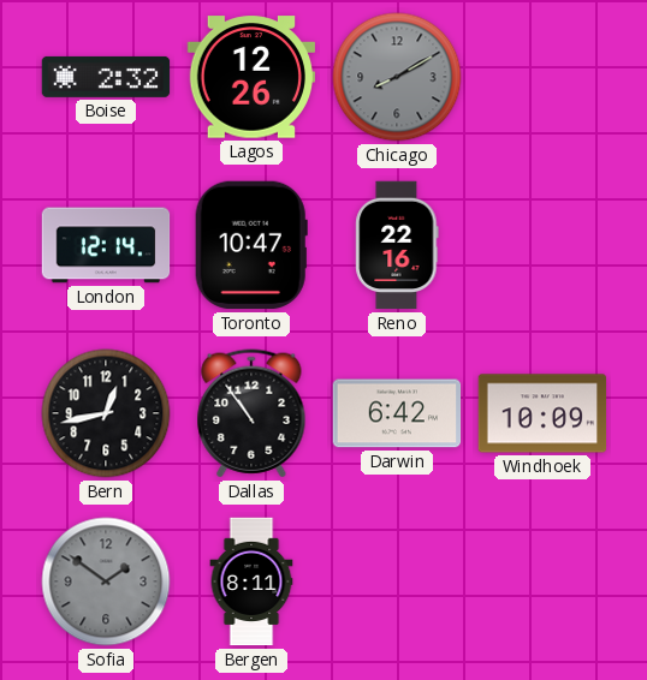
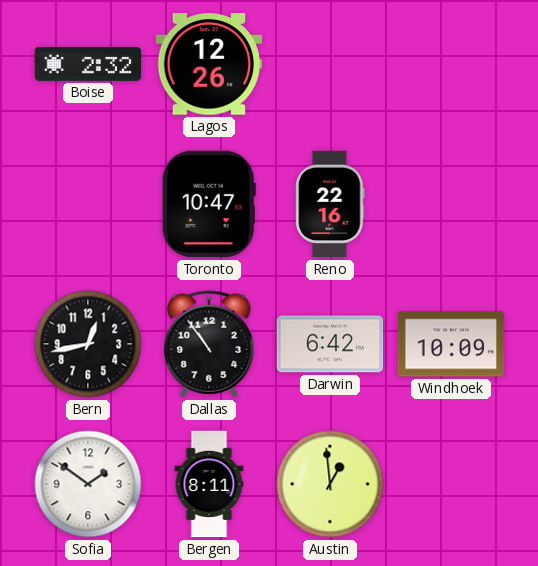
Chicago: 8:10 -> none
London: 12:14 -> none
Sofia dial: grey -> white
Austin: none -> 12:59
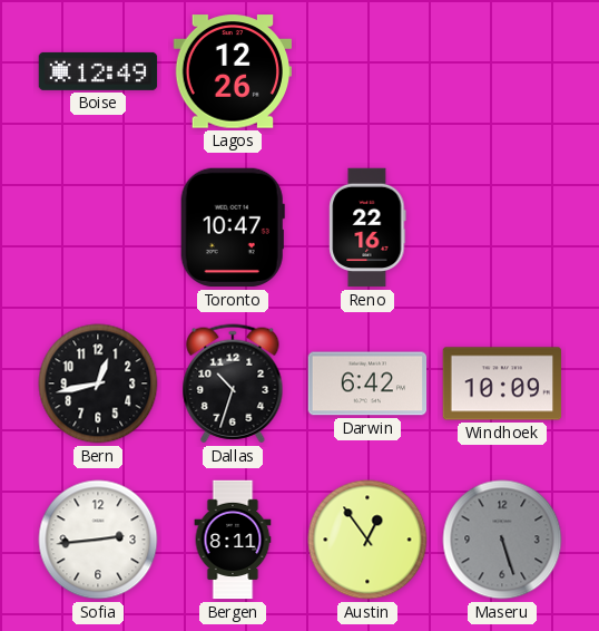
Boise: 2:32 -> 12:49
Dallas: 10:54 -> 10:33
Sofia: 1:51 -> 2:44
Austin: 12:59 -> 12:54
Maseru: none -> 5:27
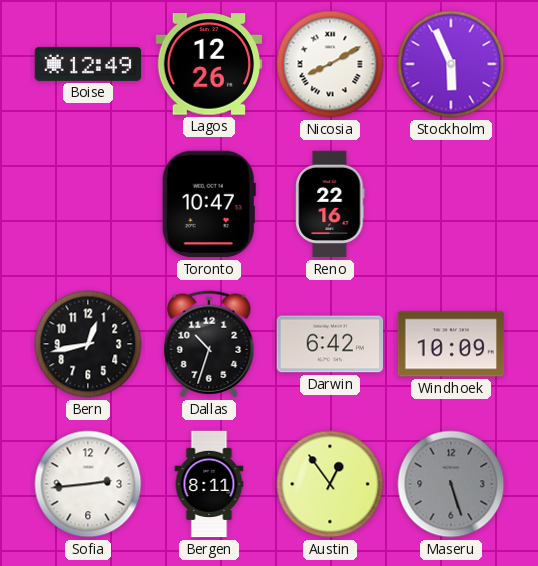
Nicosia: none -> 8:10
Stockholm: none -> 5:56
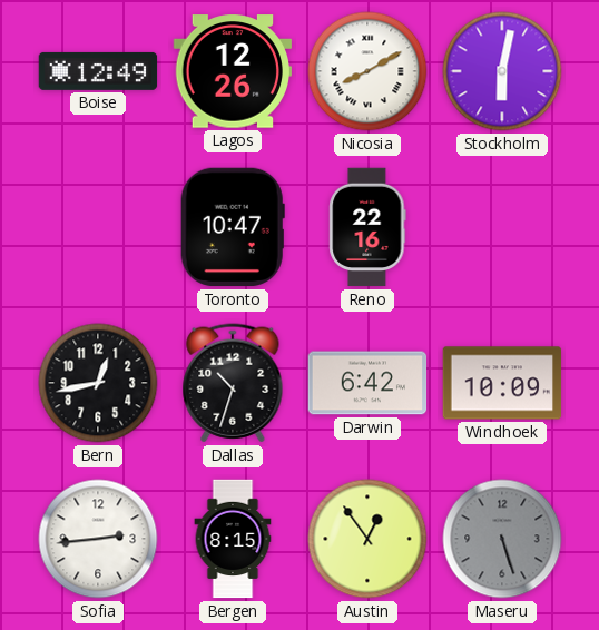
Stockholm: 5:56 -> 6:02
Bergen: 8:11 -> 8:15
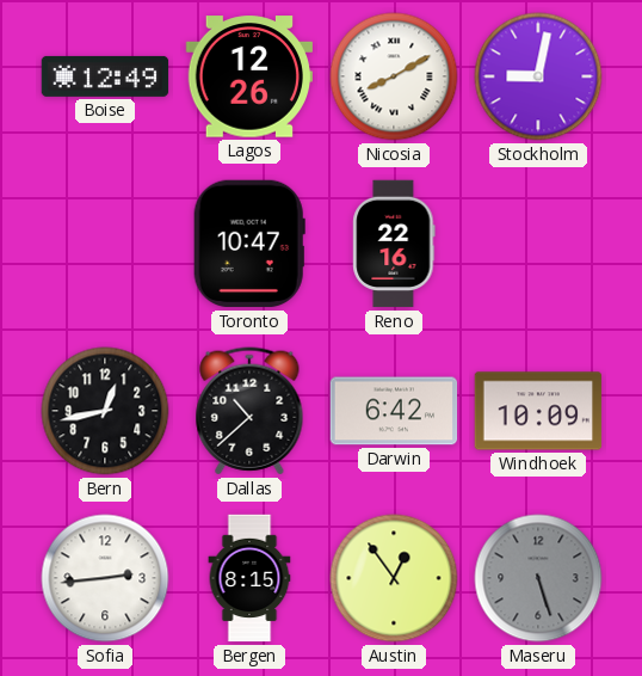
Stockholm: 6:02 -> 9:02
Dallas: 10:33 -> 10:38
